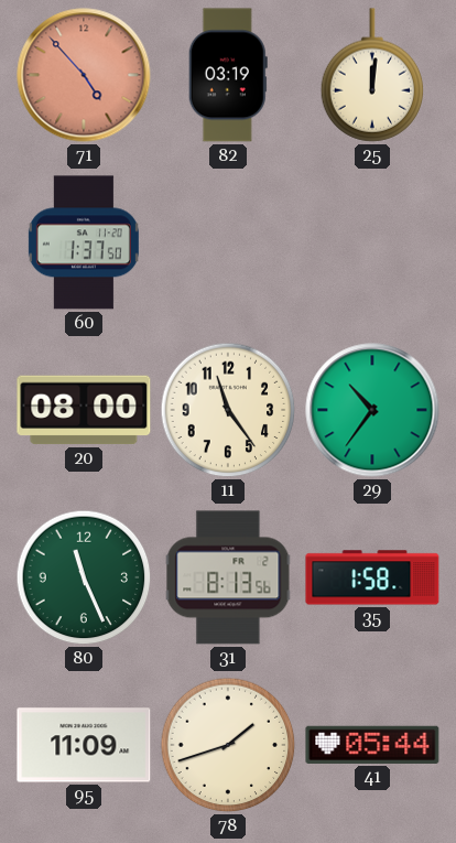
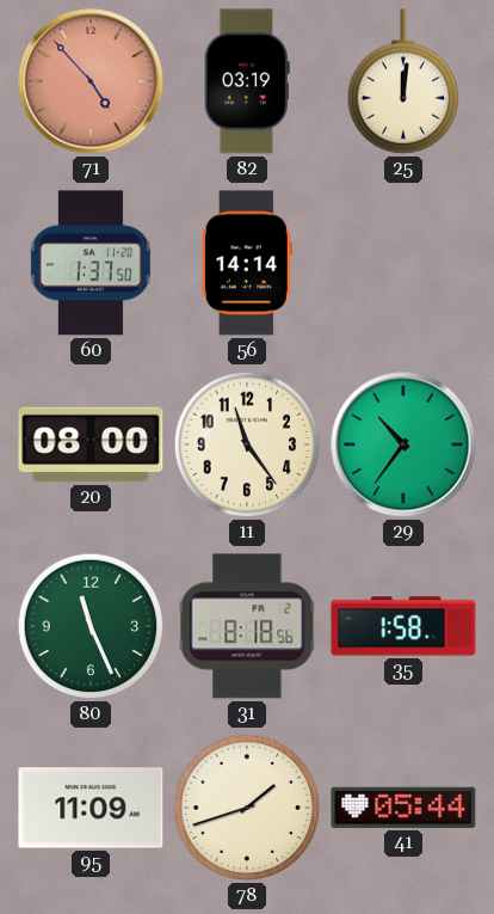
56: none -> 14:14
31: 8:13 -> 8:18
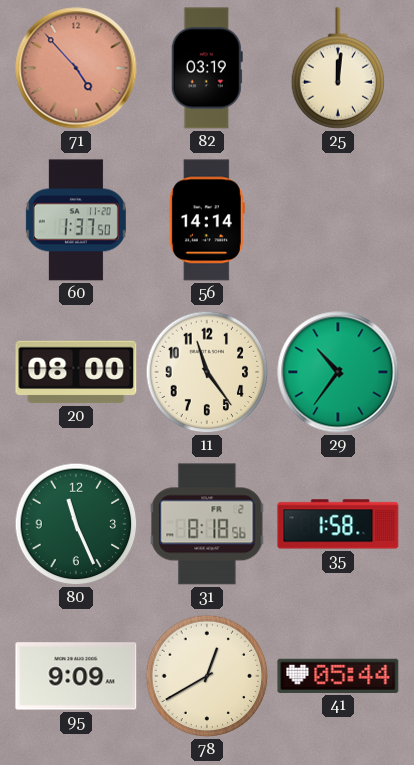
95: 11:09 -> 9:09
78: 1:42 -> 12:40
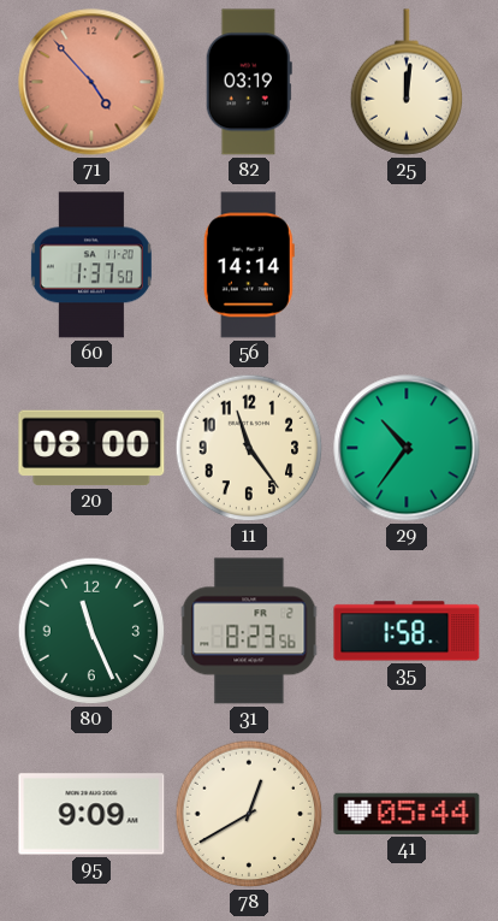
31: 8:18 -> 8:23
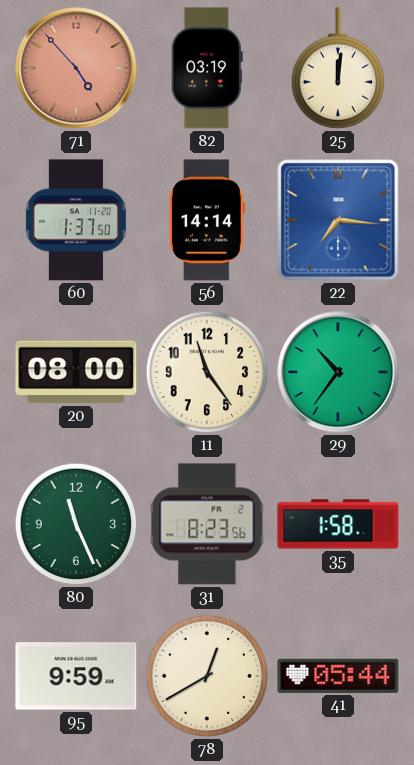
22: none -> 7:16
95: 9:09 -> 9:59
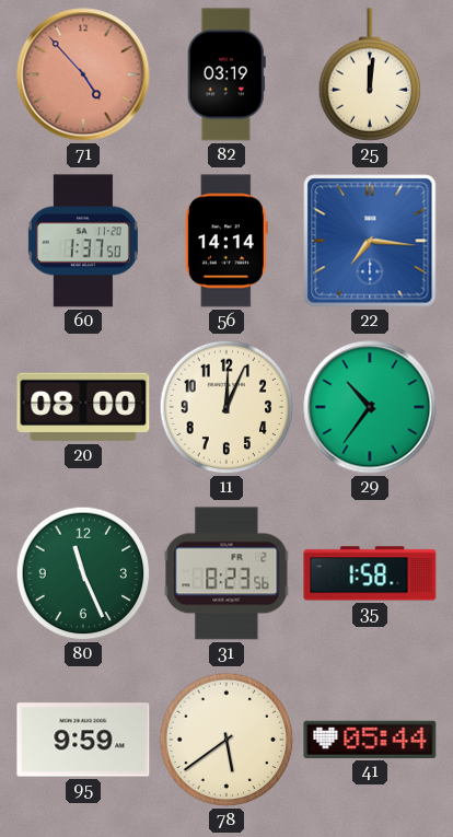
11: 11:24 -> 12:04
78: 12:40 -> 5:39
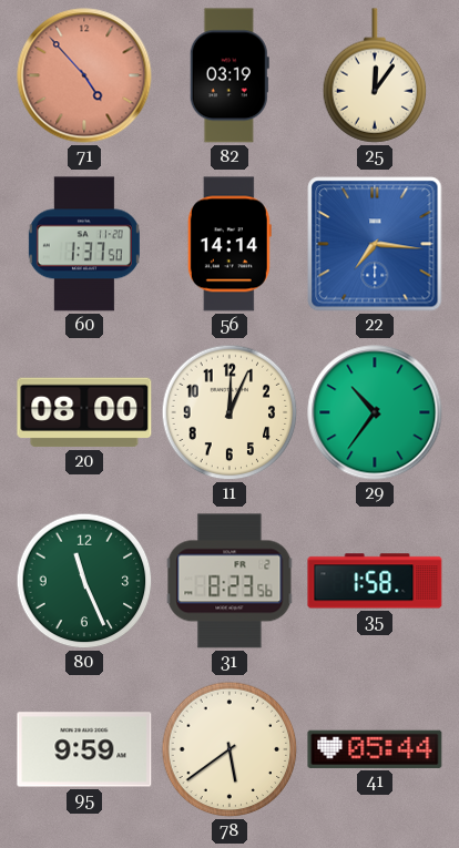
25: 12:01 -> 12:06
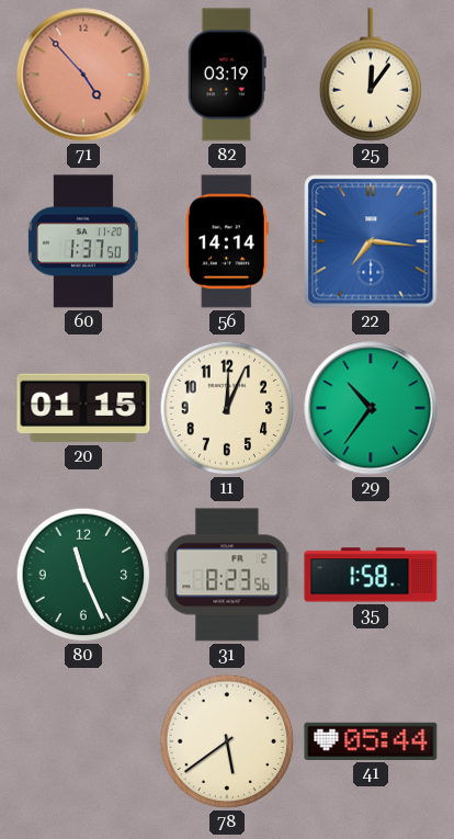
20: 08:00 -> 01:15
95: 9:59 -> none
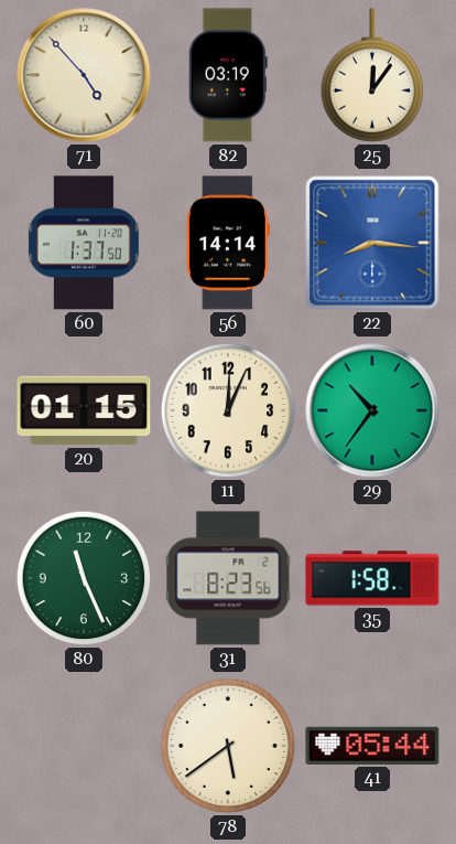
71 dial: salmon -> cream
22: 7:16 -> 8:16
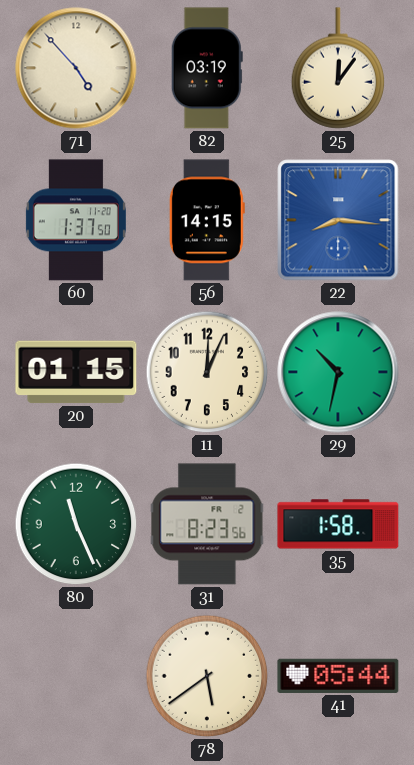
56: 14:14 -> 14:15
29: 10:36 -> 10:32
